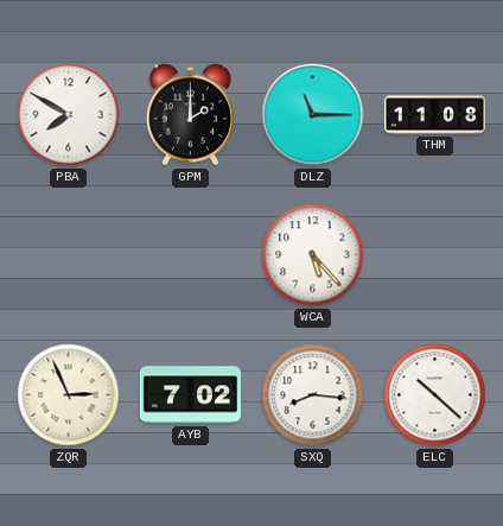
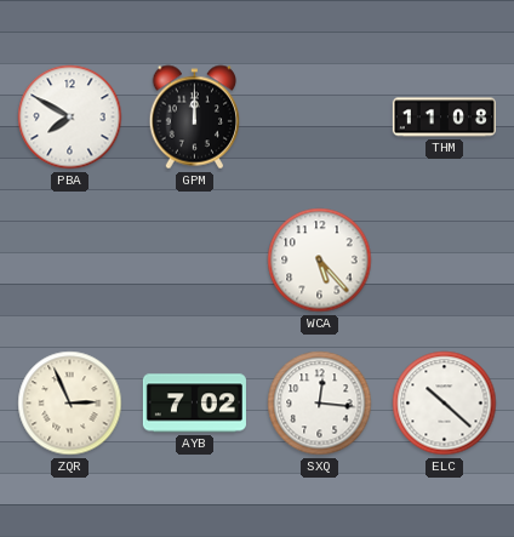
GPM: 2:00 -> 12:00
DLZ: 11:15 -> none
SXQ: 8:16 -> 12:16
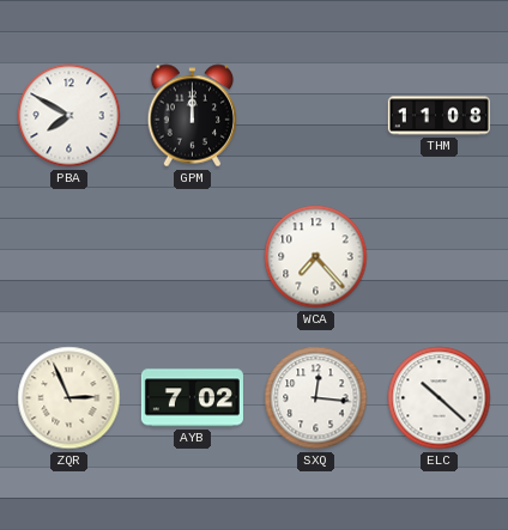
WCA: 5:23 -> 7:23
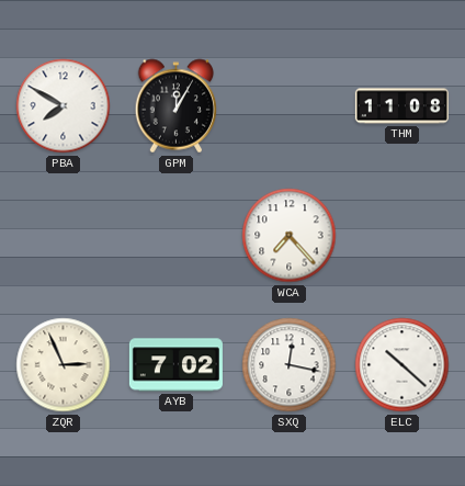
GPM: 12:00 -> 12:05
SXQ: 12:16 -> 12:17
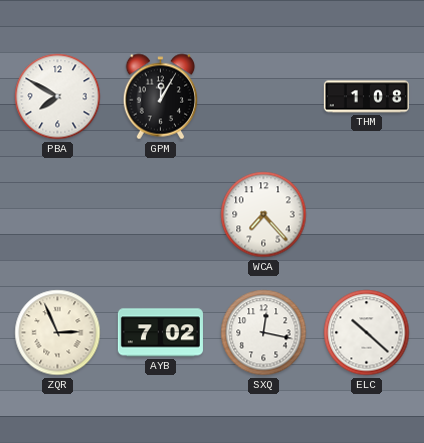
THM: 11:08 -> 1:08
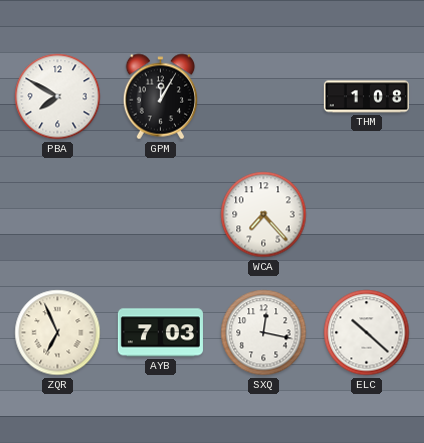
ZQR: 2:56 -> 6:56
AYB: 7:02 -> 7:03
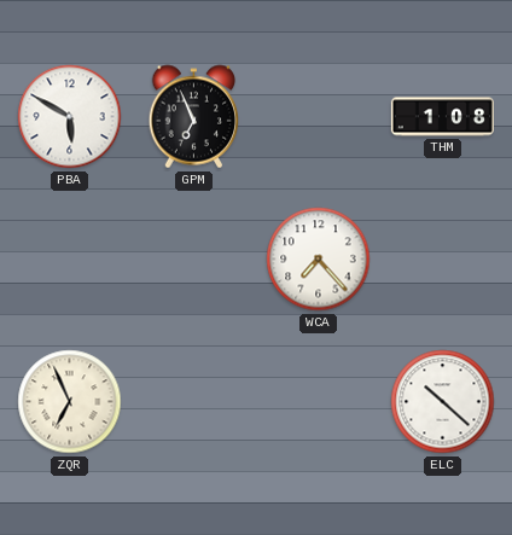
PBA: 7:50 -> 5:50
GPM: 12:05 -> 6:56
AYB: 7:03 -> none
SXQ: 12:17 -> none
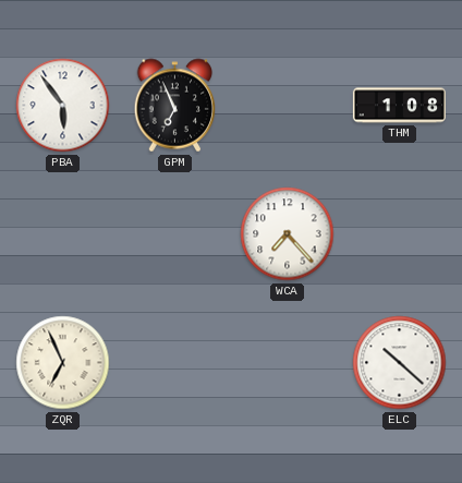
PBA: 5:50 -> 5:54
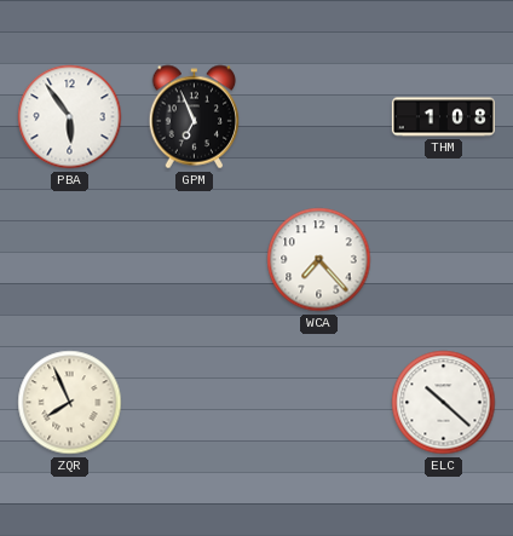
ZQR: 6:56 -> 7:56
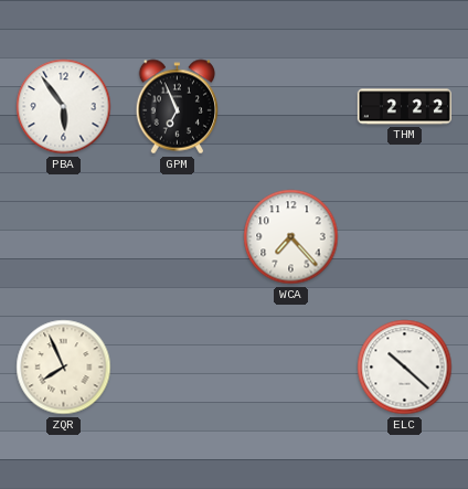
THM: 1:08 -> 2:22
